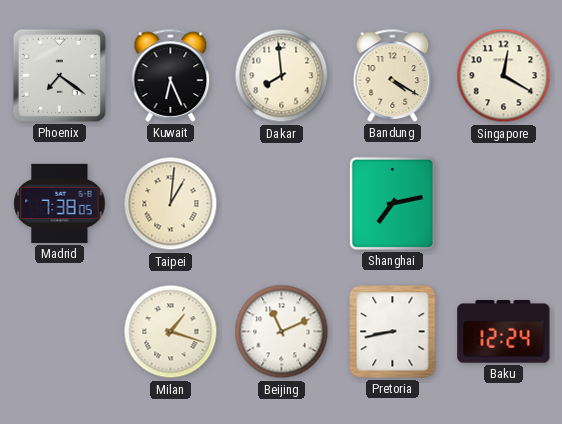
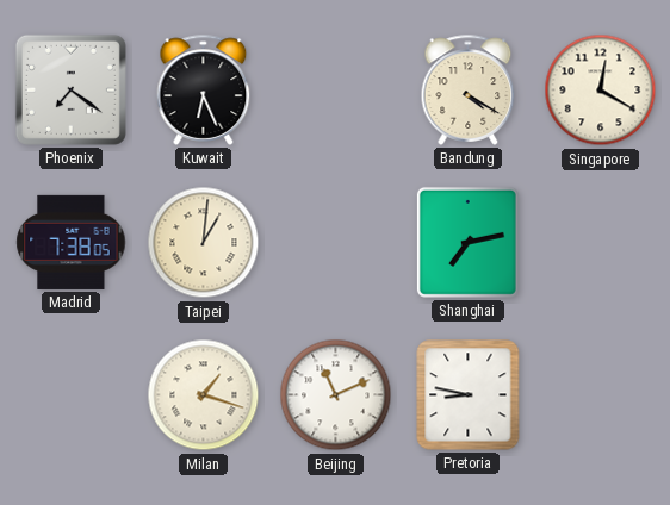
Dakar: 7:59 -> none
Pretoria: 8:43 -> 8:47
Baku: 12:24 -> none
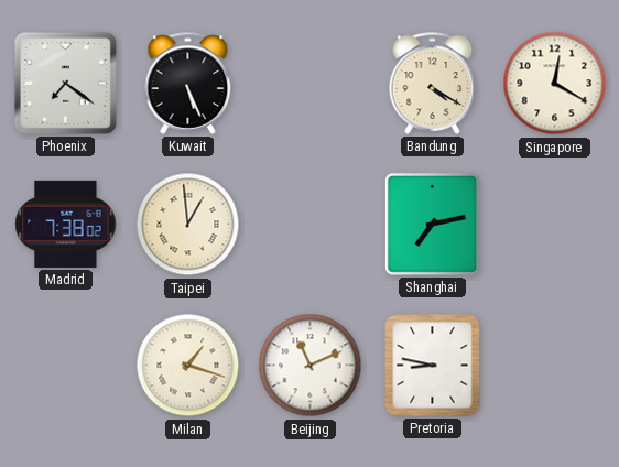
Kuwait: 6:26 -> 5:26
Madrid: 7:38:05 -> 7:38:02
Taipei: 1:01 -> 12:59
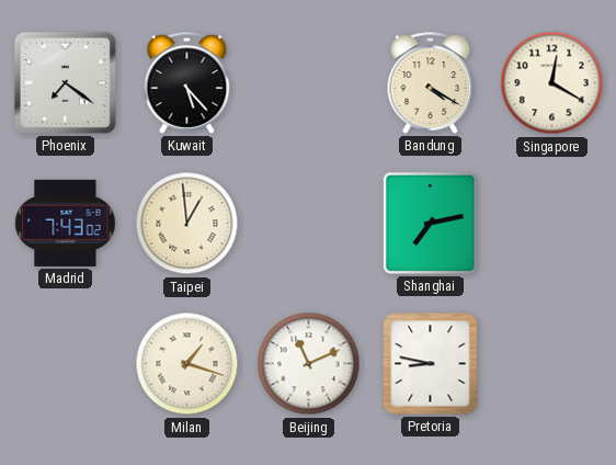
Kuwait: 5:26 -> 5:23
Madrid: 7:38 -> 7:43
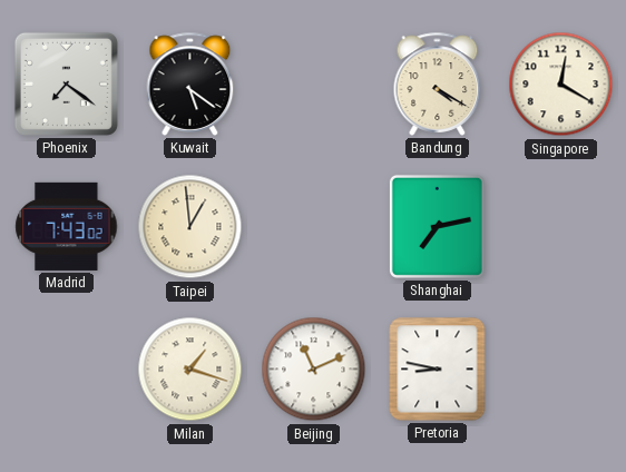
Kuwait: 5:23 -> 5:21
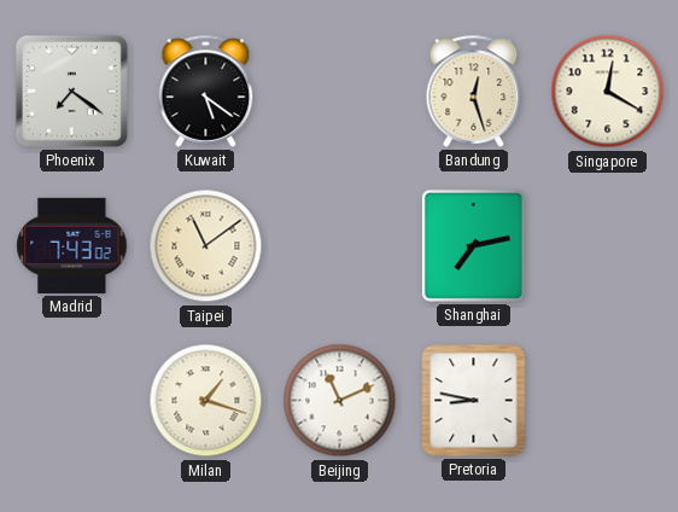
Bandung: 4:20 -> 12:27
Taipei: 12:59 -> 11:09
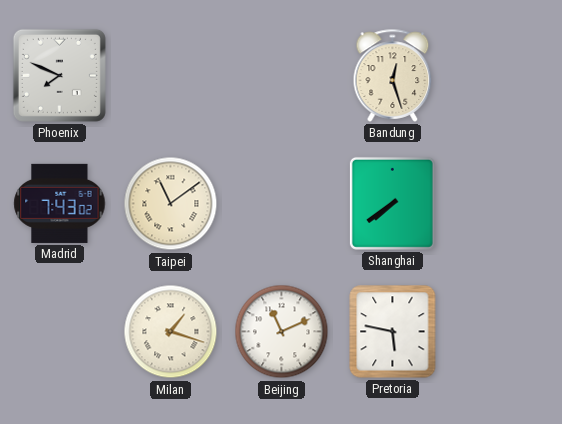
Phoenix: 7:21 -> 7:49
Kuwait: 5:21 -> none
Singapore: 12:20 -> none
Shanghai: 7:13 -> 7:39
Pretoria: 8:47 -> 5:47
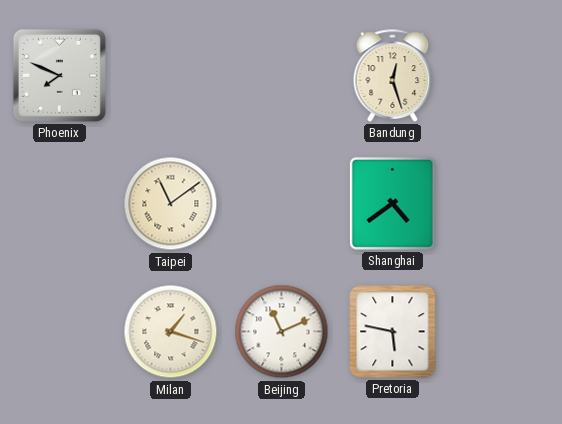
Madrid: 7:43 -> none
Shanghai: 7:39 -> 4:39
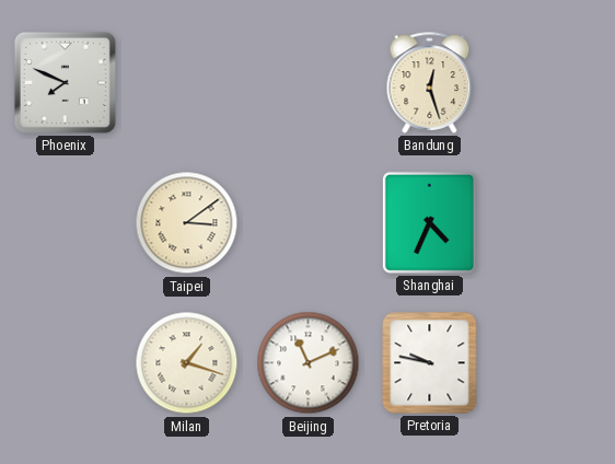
Taipei: 11:09 -> 3:09
Shanghai: 4:39 -> 4:34
Pretoria: 5:47 -> 9:47
